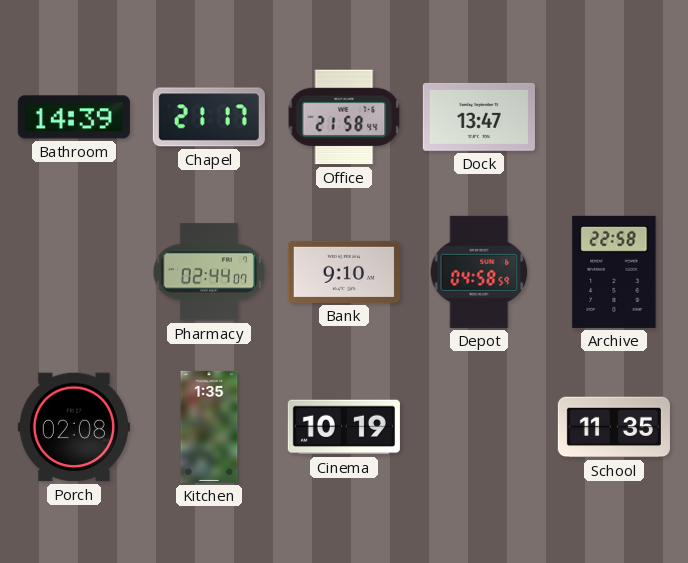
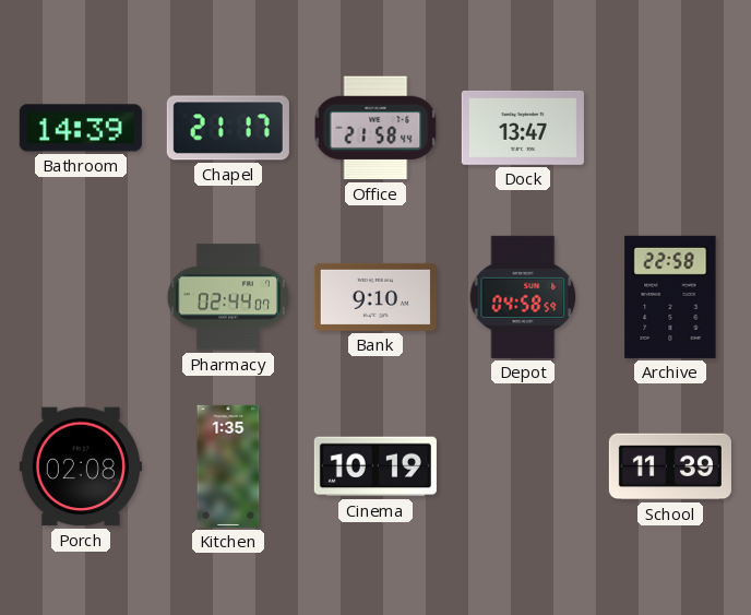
School: 11:35 -> 11:39
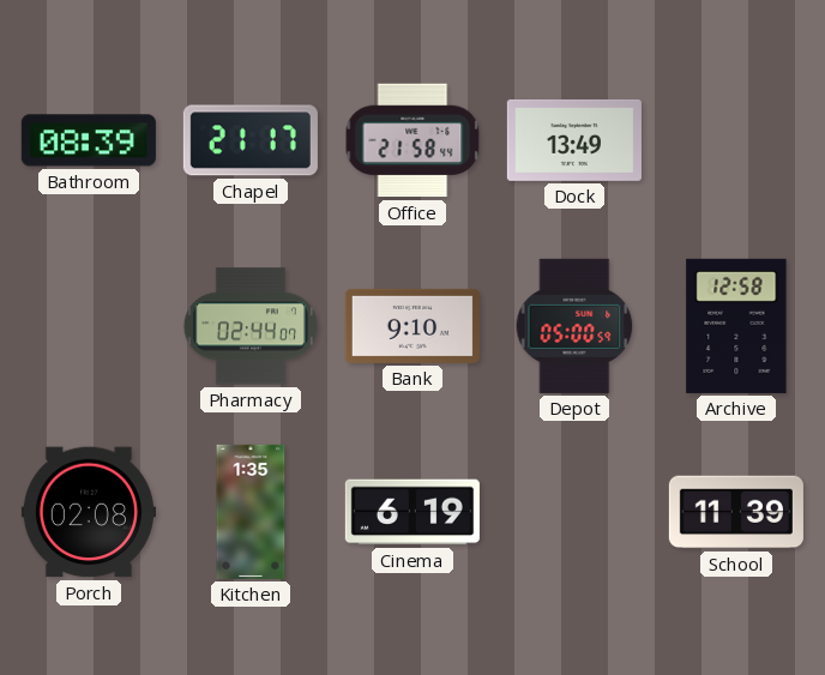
Bathroom: 14:39 -> 08:39
Dock: 13:47 -> 13:49
Depot: 04:58 -> 05:00
Archive: 22:58 -> 12:58
Cinema: 10:19 -> 6:19
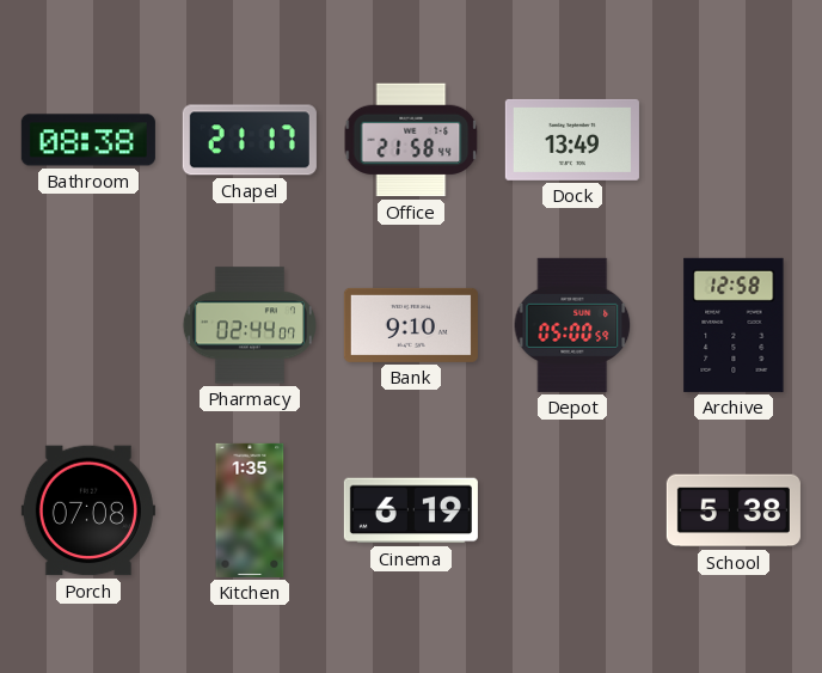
Bathroom: 08:39 -> 08:38
Porch: 02:08 -> 07:08
School: 11:39 -> 5:38
